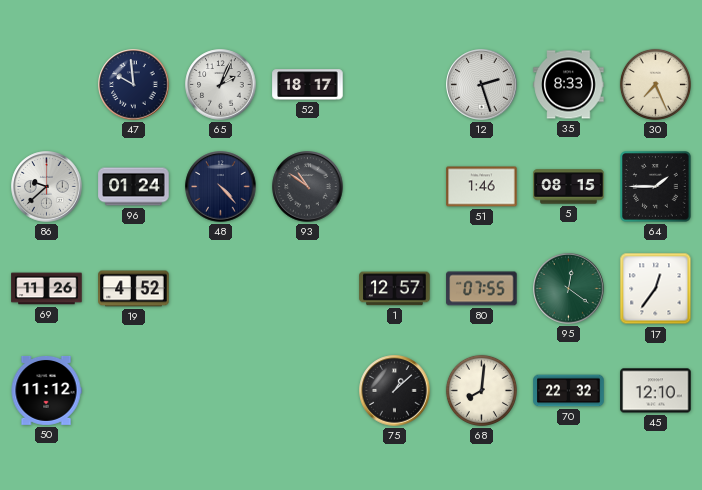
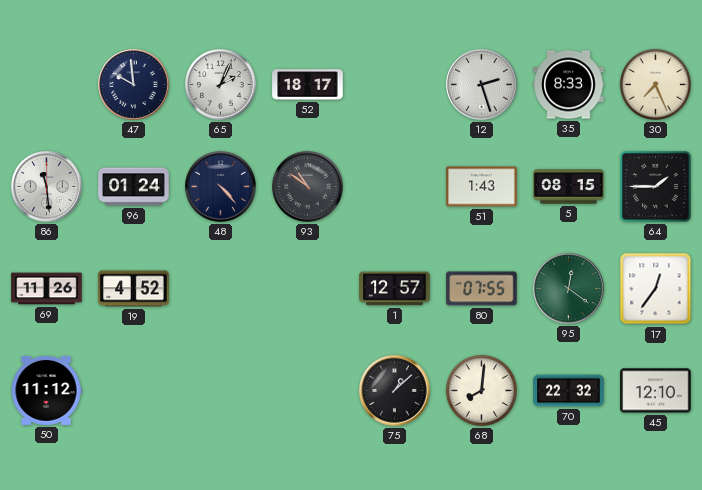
86: 9:38 -> 11:29
51: 1:46 -> 1:43
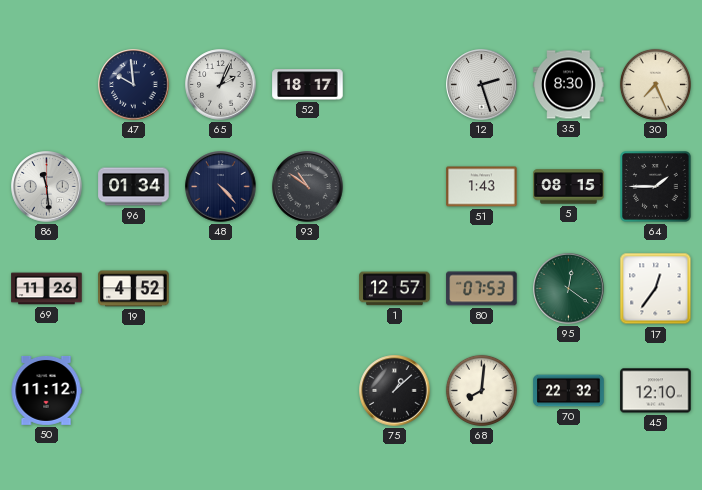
35: 8:33 -> 8:30
96: 01:24 -> 01:34
80: 07:55 -> 07:53
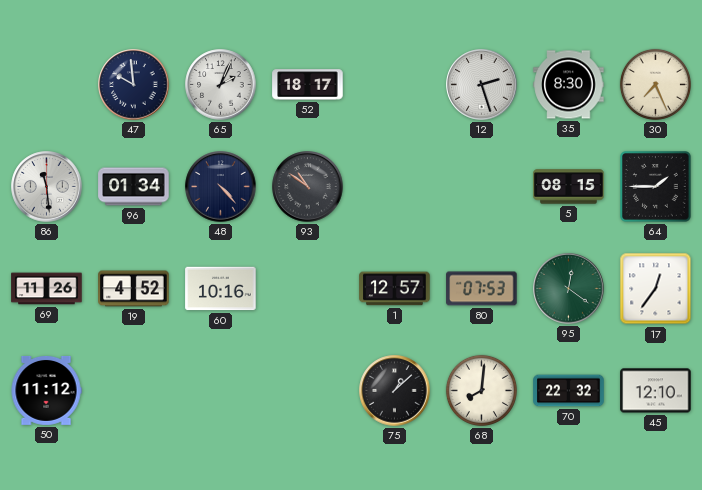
51: 1:43 -> none
60: none -> 10:16
